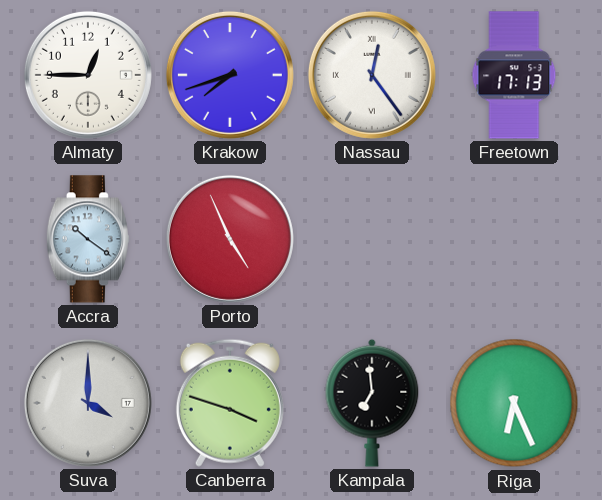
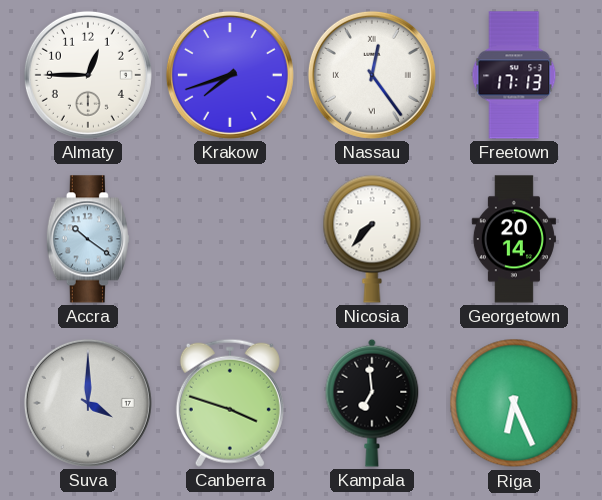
Porto: 4:56 -> none
Nicosia: none -> 7:37
Georgetown: none -> 20:14
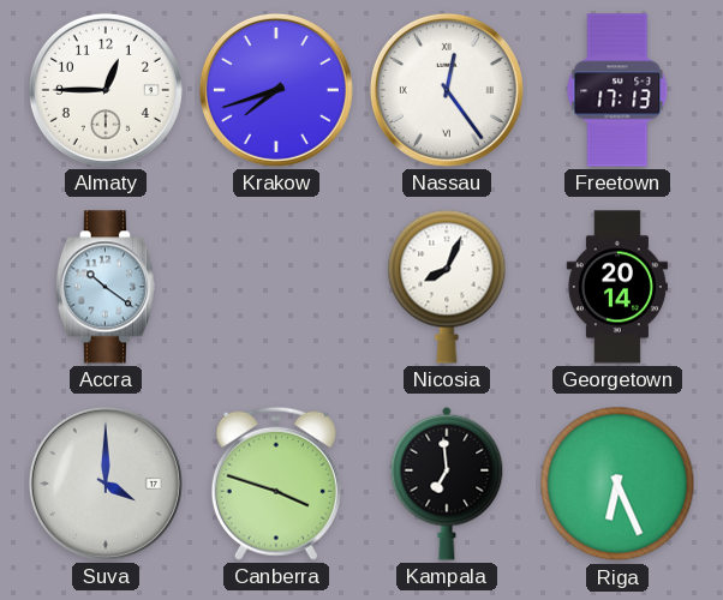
Nicosia: 7:37 -> 8:04
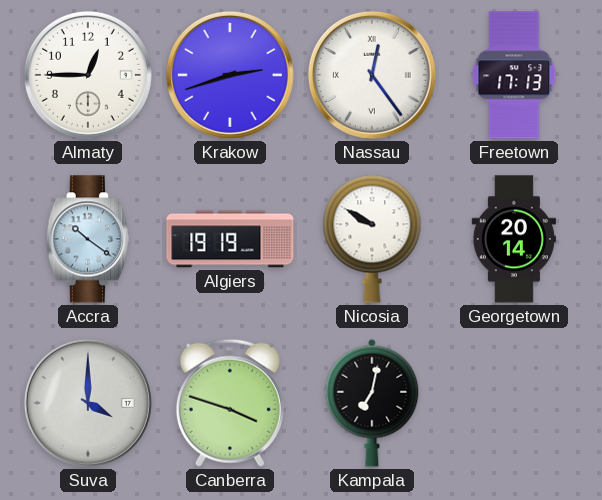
Krakow: 7:42 -> 2:42
Algiers: none -> 19:19
Nicosia: 8:04 -> 9:50
Kampala: 6:59 -> 7:02
Riga: 6:26 -> none
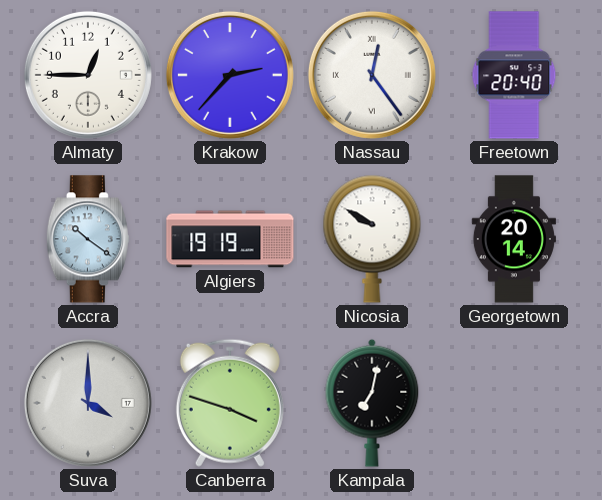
Krakow: 2:42 -> 2:37
Freetown: 17:13 -> 20:40
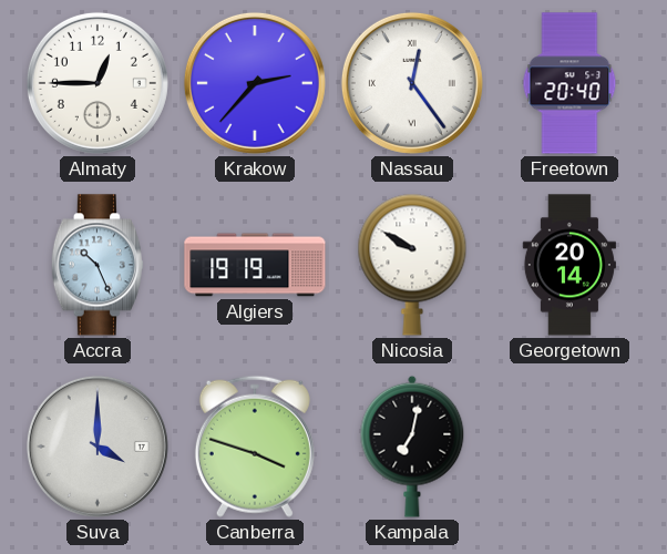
Accra: 10:21 -> 10:26
